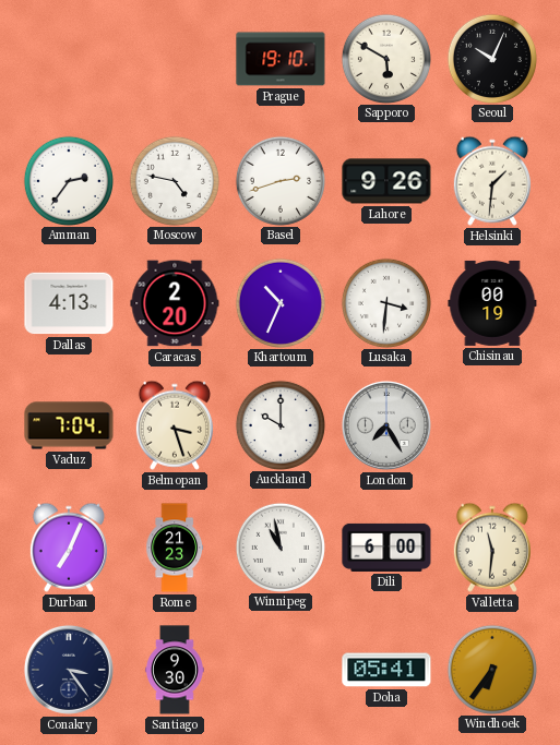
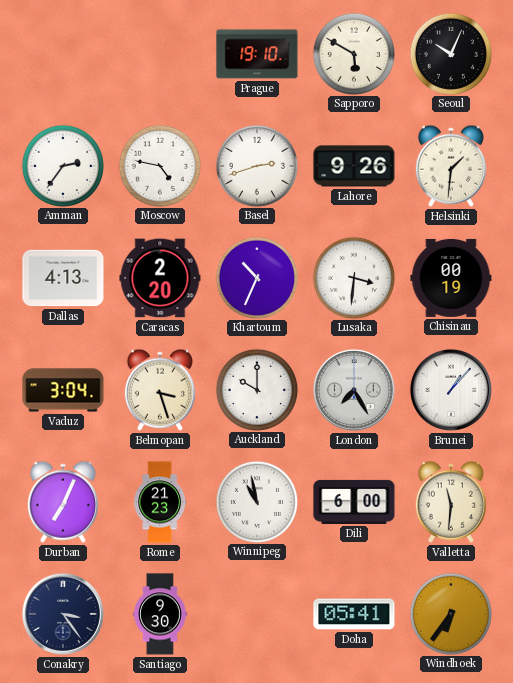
Vaduz: 7:04 -> 3:04
Brunei: none -> 1:07
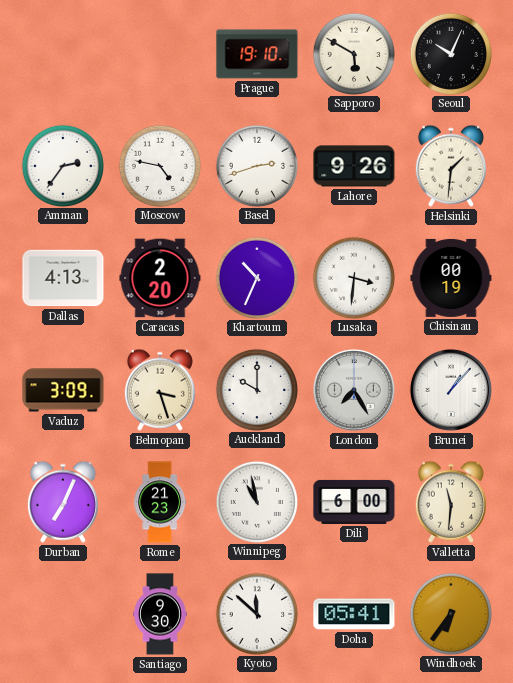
Vaduz: 3:04 -> 3:09
Conakry: 3:24 -> none
Kyoto: none -> 11:52
